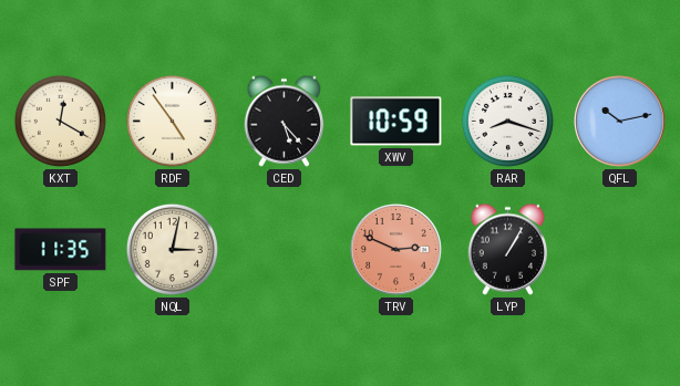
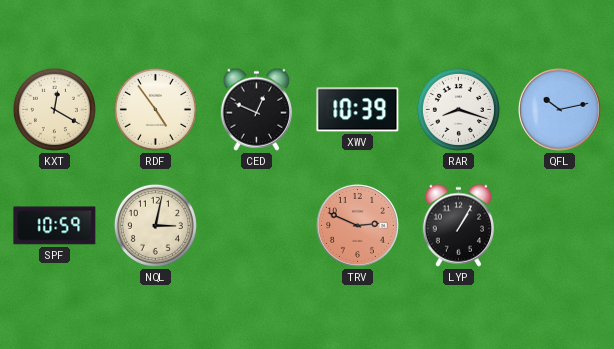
CED: 5:23 -> 12:49
XWV: 10:59 -> 10:39
SPF: 11:35 -> 10:59
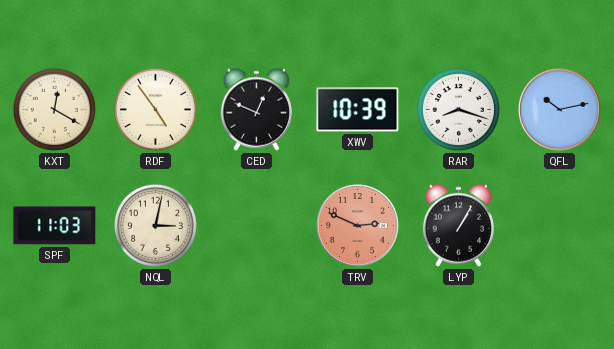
SPF: 10:59 -> 11:03
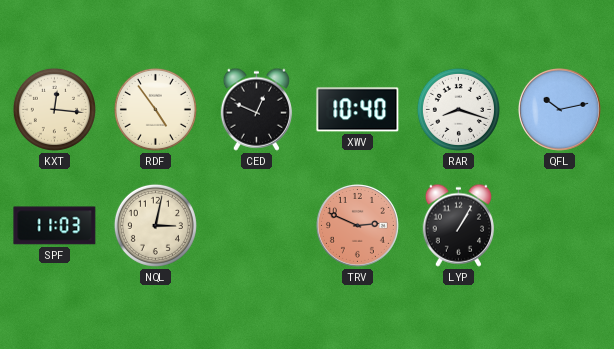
KXT: 12:20 -> 12:16
XWV: 10:39 -> 10:40
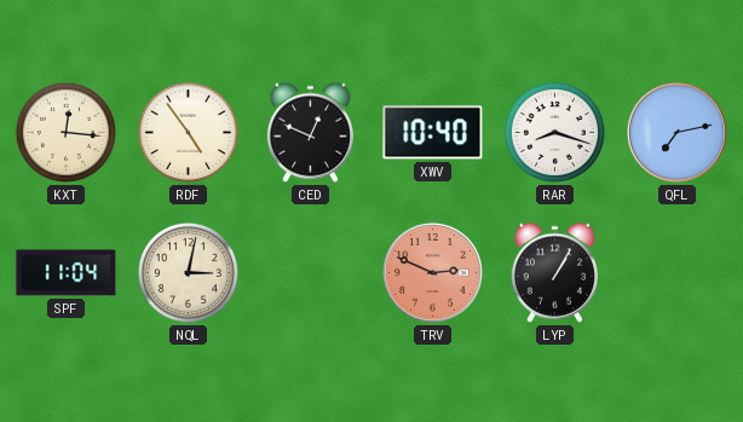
QFL: 10:13 -> 7:13
SPF: 11:03 -> 11:04
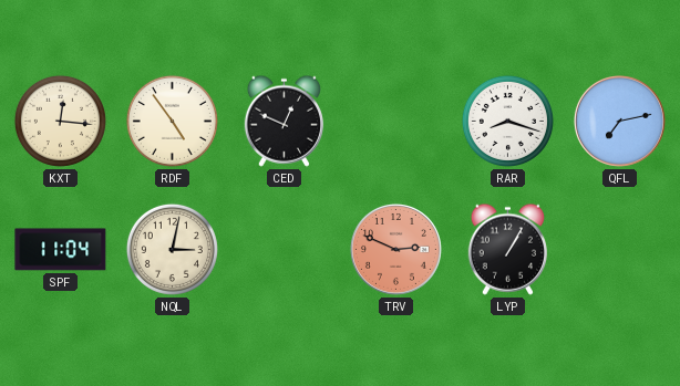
XWV: 10:40 -> none
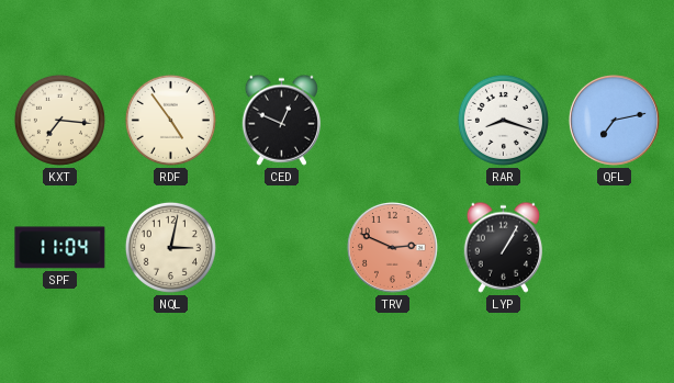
KXT: 12:16 -> 7:16
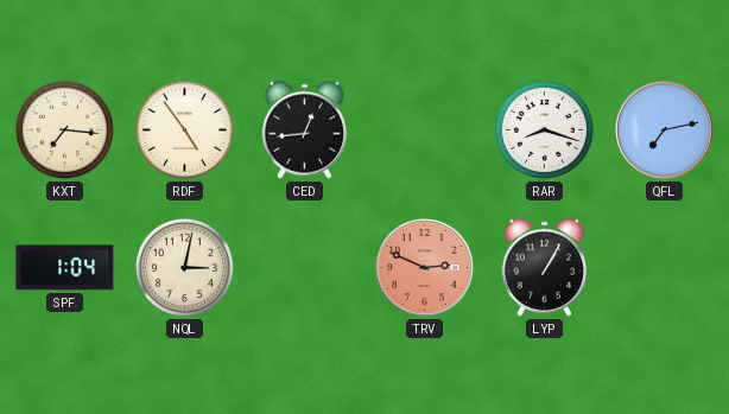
CED: 12:49 -> 12:44
SPF: 11:04 -> 1:04
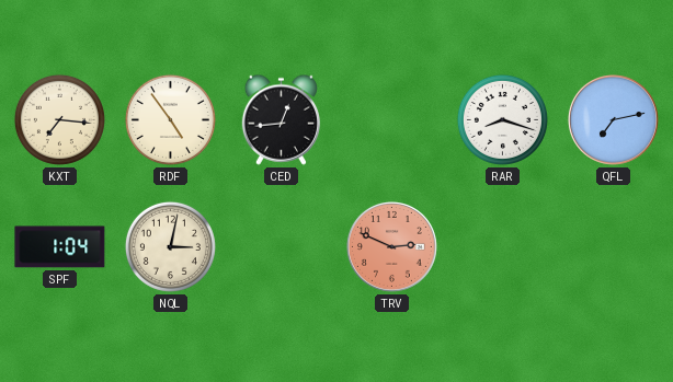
LYP: 1:05 -> none
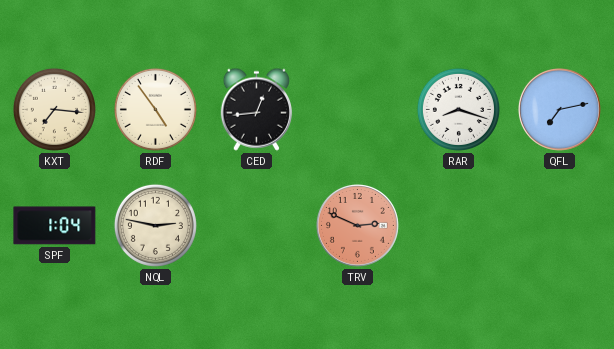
NQL: 3:02 -> 2:47
